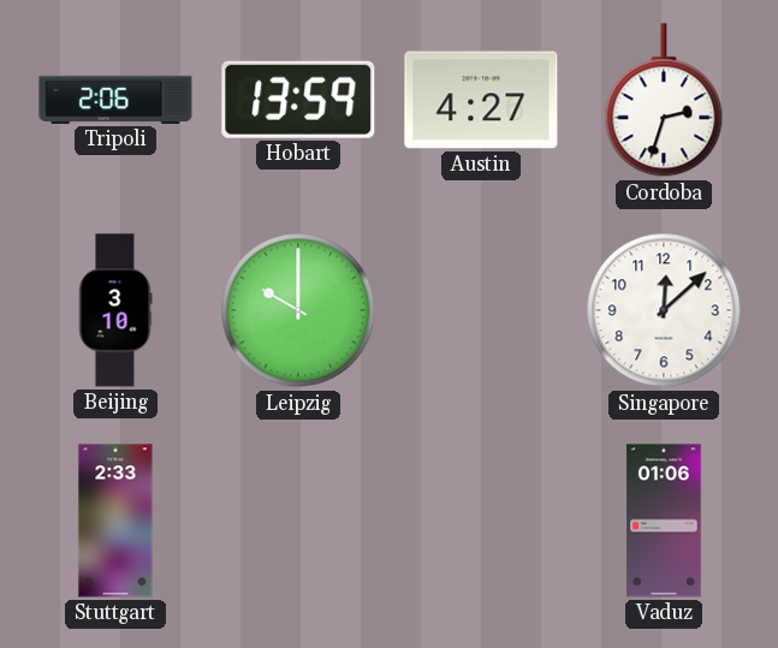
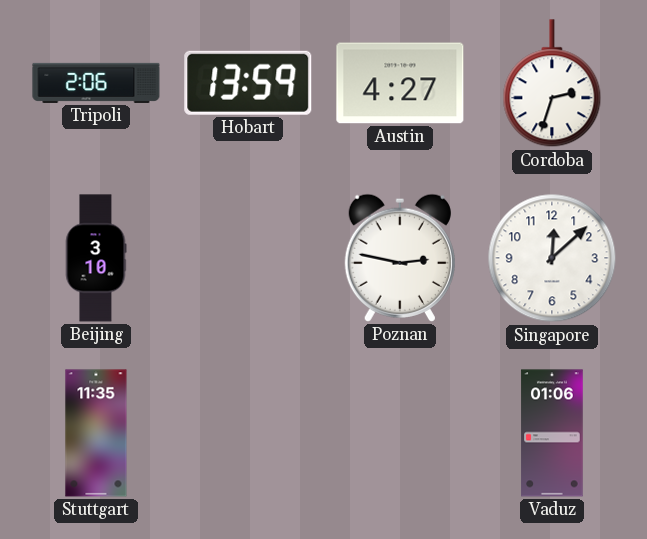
Leipzig: 10:00 -> none
Poznan: none -> 2:47
Stuttgart: 2:33 -> 11:35
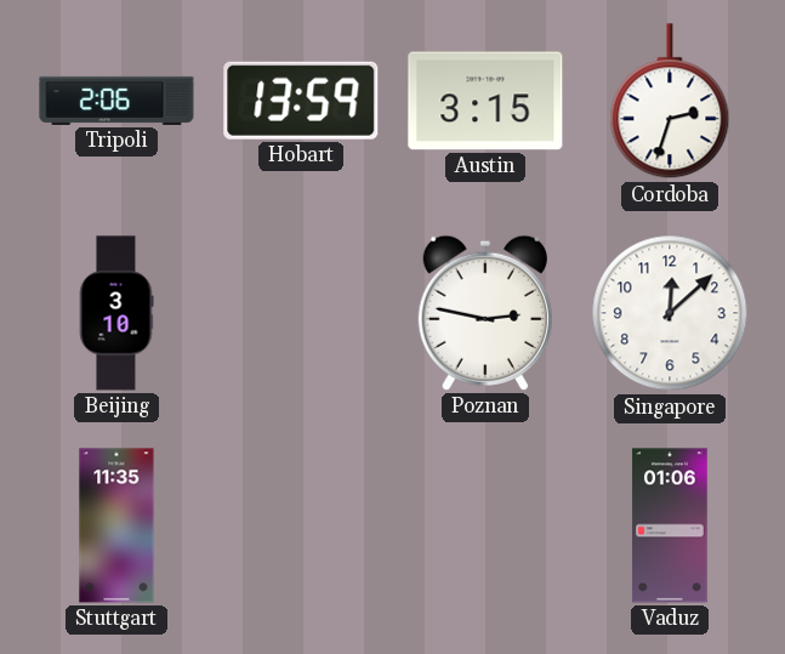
Austin: 4:27 -> 3:15
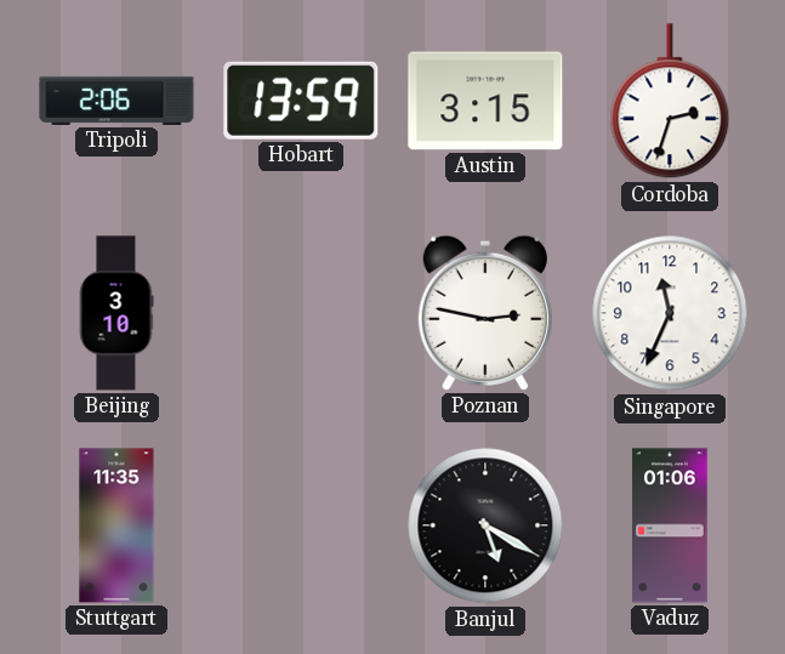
Singapore: 12:08 -> 11:34
Banjul: none -> 5:20
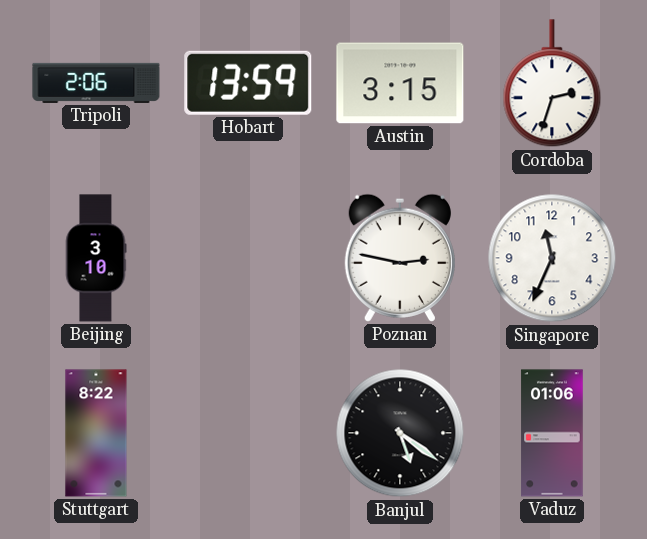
Stuttgart: 11:35 -> 8:22
Banjul: 5:20 -> 5:21
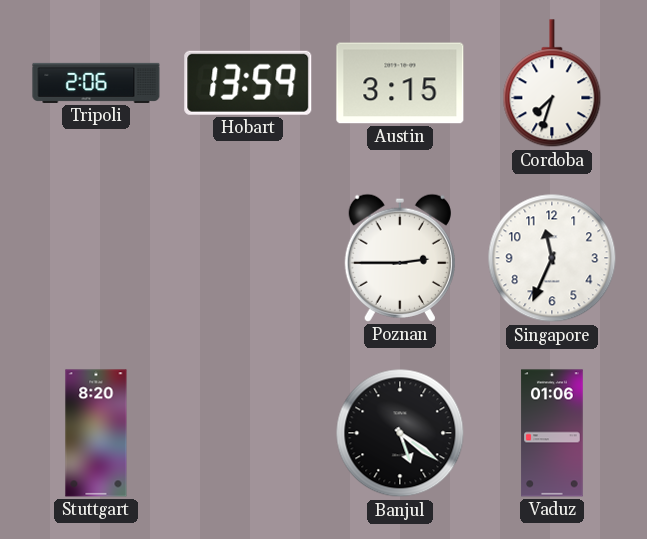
Cordoba: 2:33 -> 7:33
Beijing: 3:10 -> none
Poznan: 2:47 -> 2:45
Stuttgart: 8:22 -> 8:20
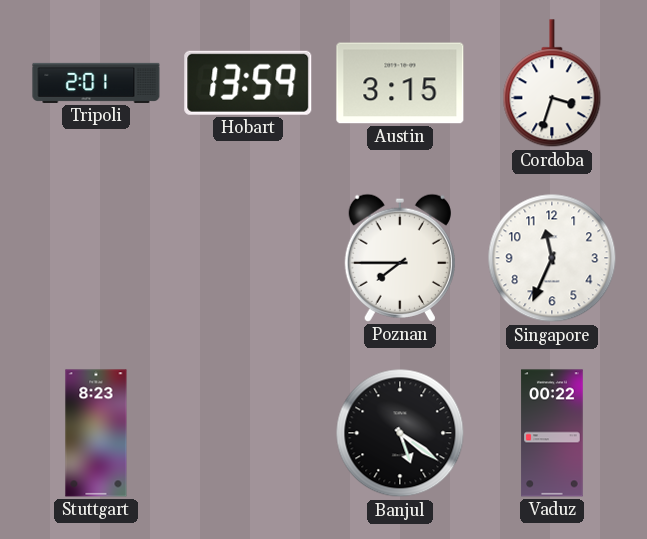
Tripoli: 2:06 -> 2:01
Cordoba: 7:33 -> 3:33
Poznan: 2:45 -> 7:45
Stuttgart: 8:20 -> 8:23
Vaduz: 01:06 -> 00:22
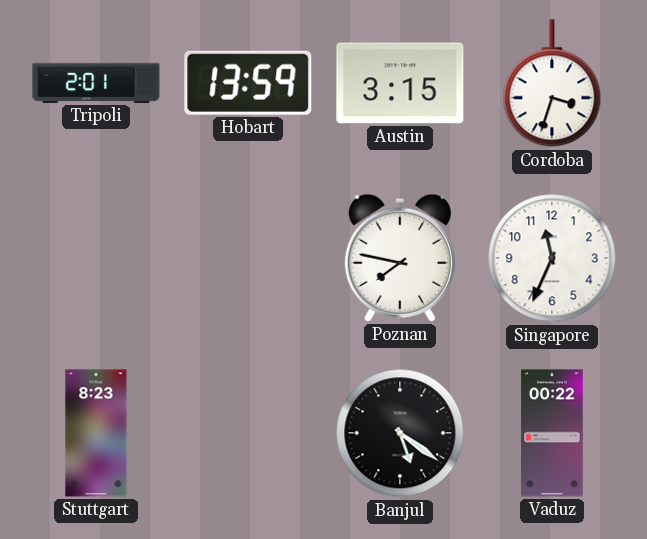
Poznan: 7:45 -> 7:47
